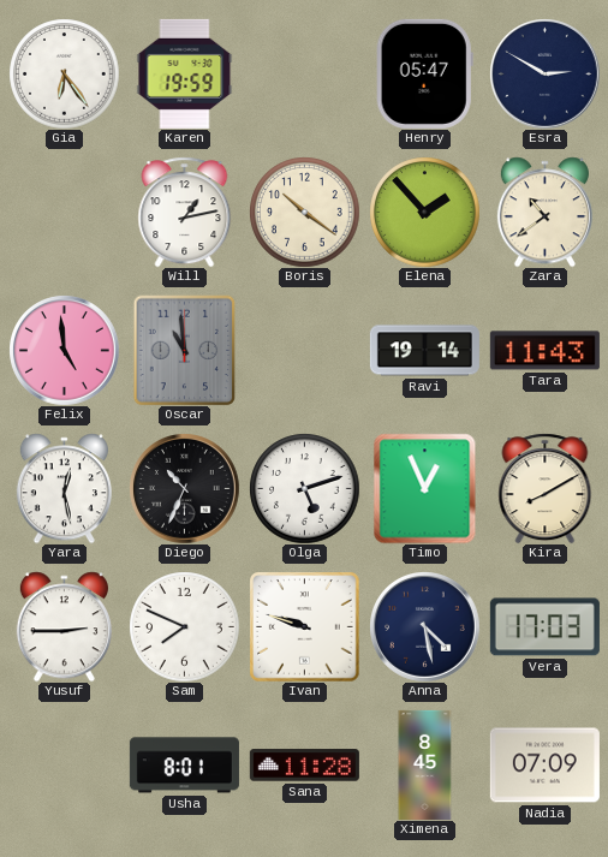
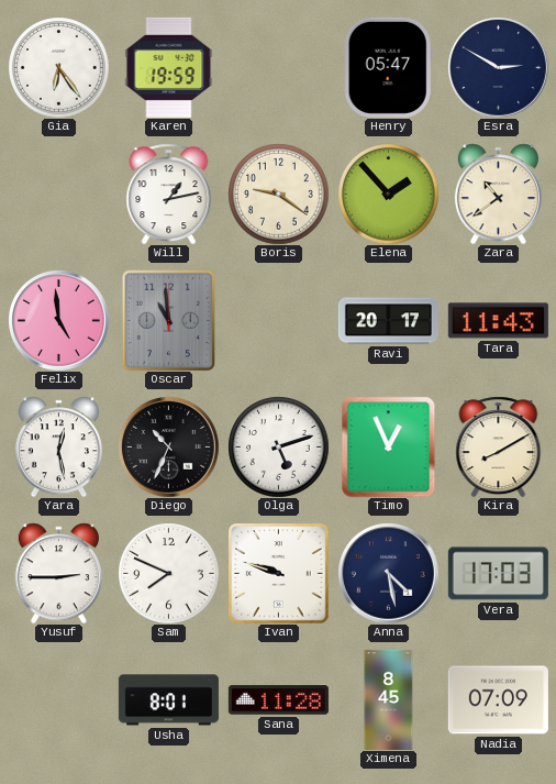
Boris: 10:21 -> 9:21
Ravi: 19:14 -> 20:17
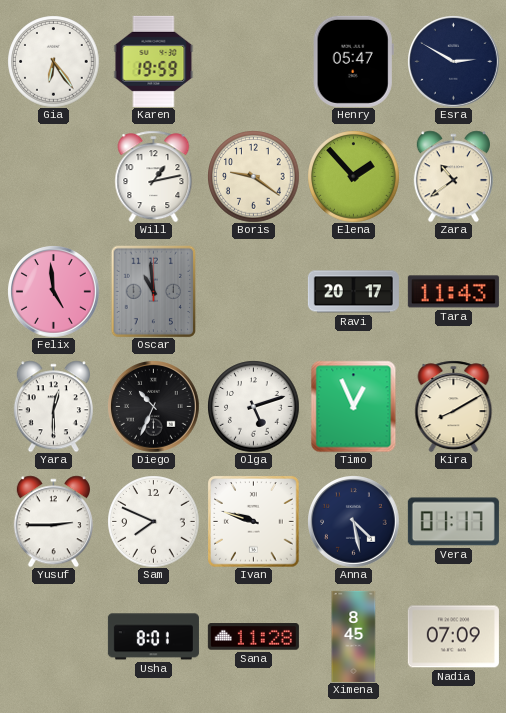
Yara: 12:28 -> 12:30
Vera: 17:03 -> 01:17
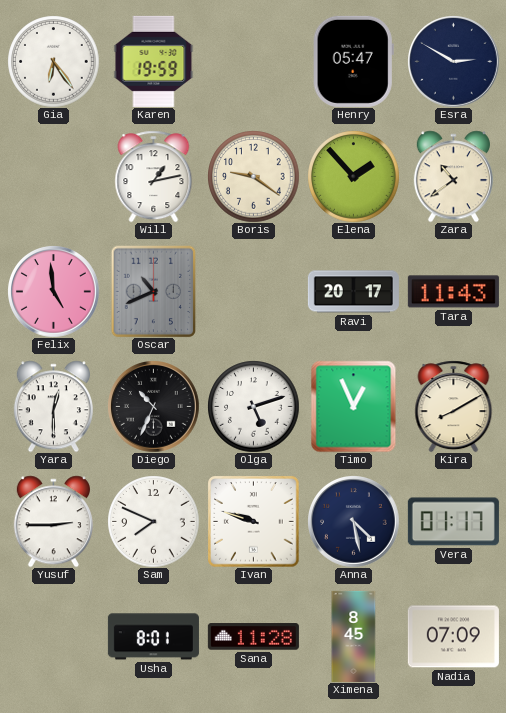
Oscar: 10:59 -> 10:41
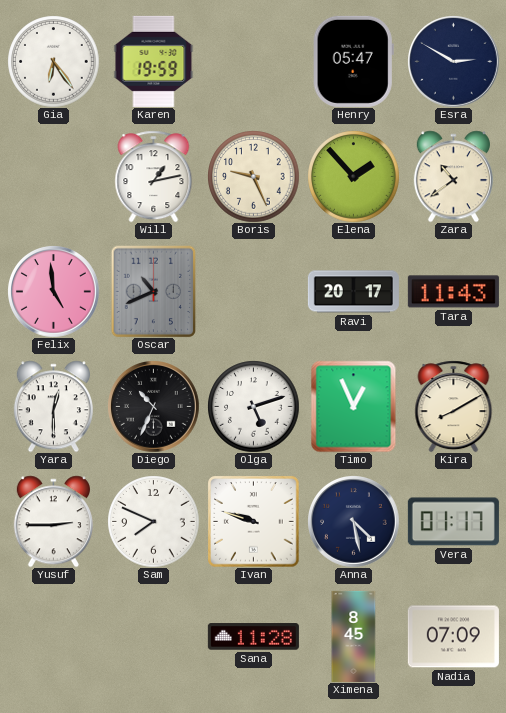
Boris: 9:21 -> 9:26
Usha: 8:01 -> none
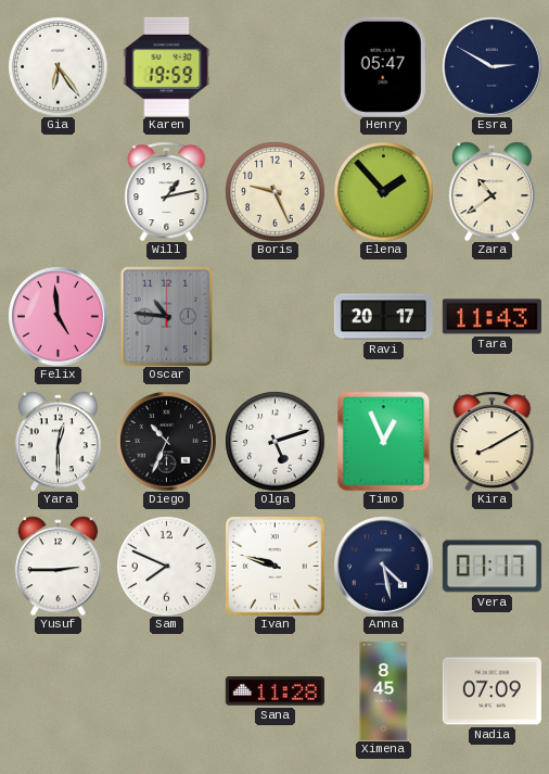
Oscar: 10:41 -> 10:46
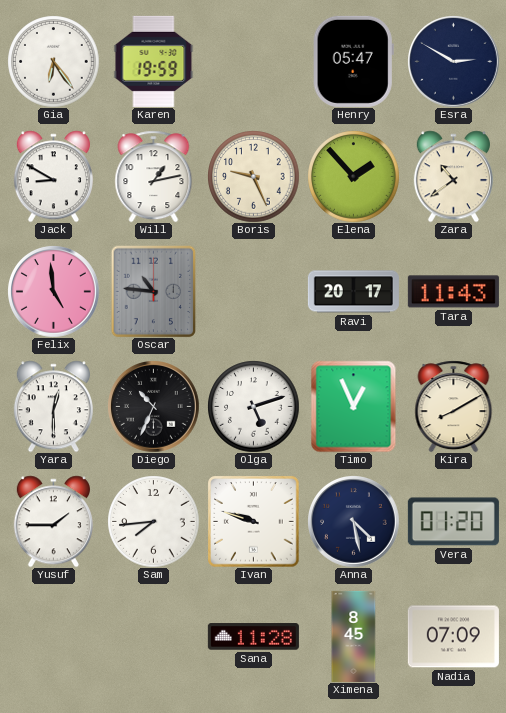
Jack: none -> 8:50
Yusuf: 2:45 -> 1:45
Sam: 7:49 -> 7:44
Vera: 01:17 -> 01:20
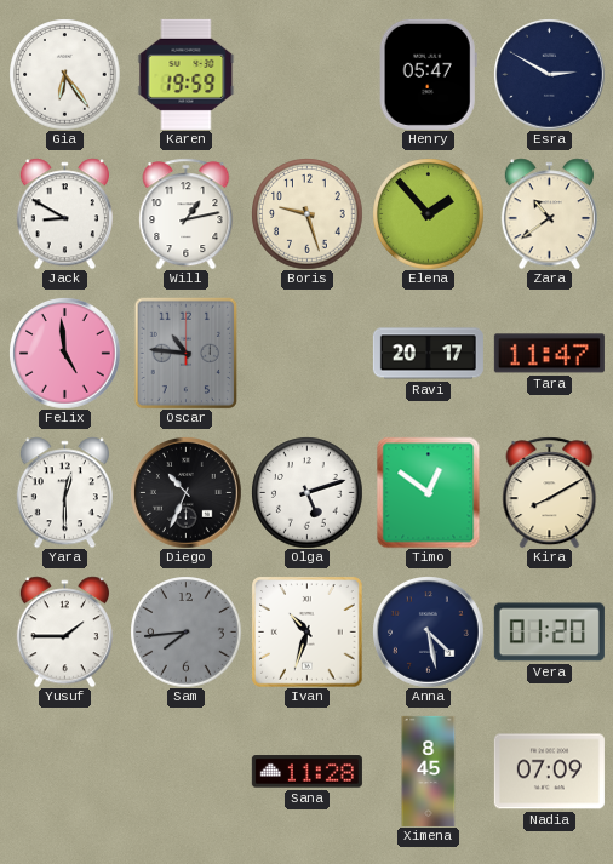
Boris: 9:26 -> 9:27
Tara: 11:43 -> 11:47
Timo: 12:56 -> 12:51
Sam dial: white -> grey
Ivan: 9:48 -> 10:33
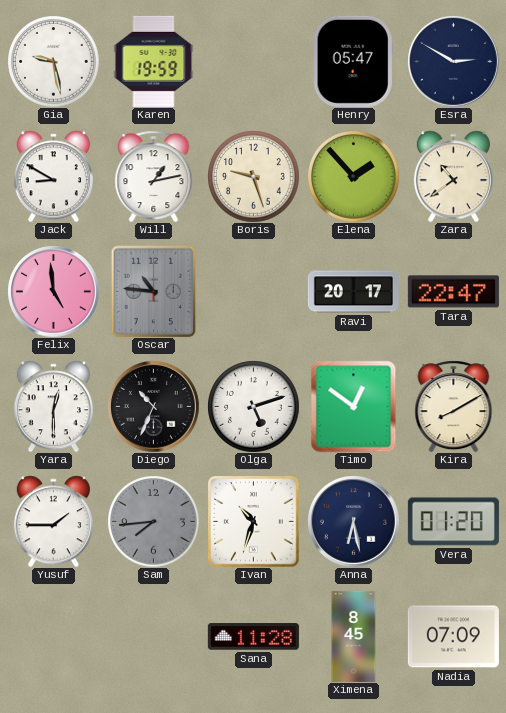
Gia: 6:24 -> 9:28
Tara: 11:47 -> 22:47
Anna: 4:28 -> 6:28
